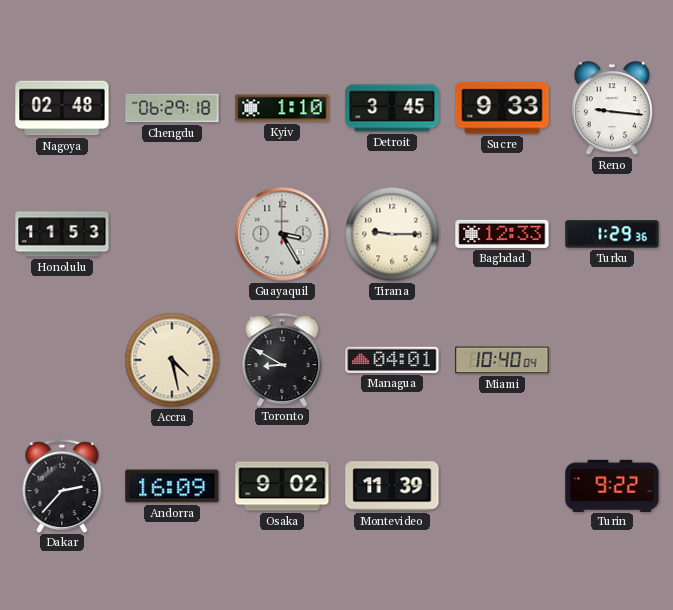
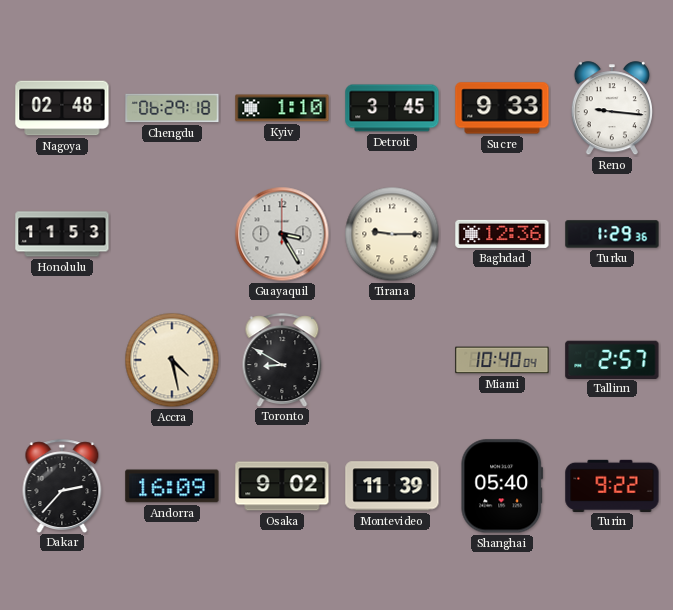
Baghdad: 12:33 -> 12:36
Managua: 04:01 -> none
Tallinn: none -> 2:57
Shanghai: none -> 05:40
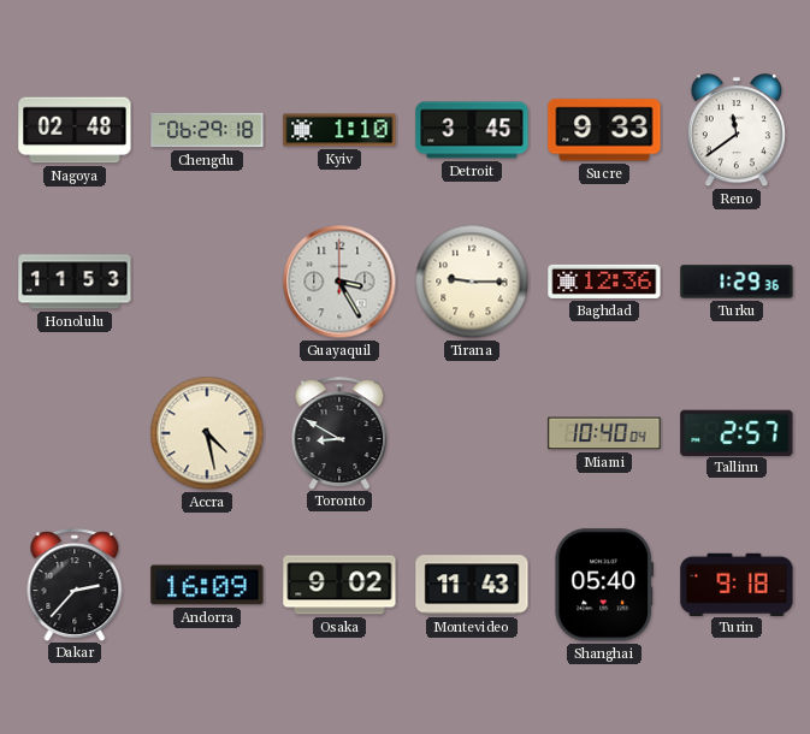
Reno: 9:16 -> 11:39
Montevideo: 11:39 -> 11:43
Turin: 9:22 -> 9:18
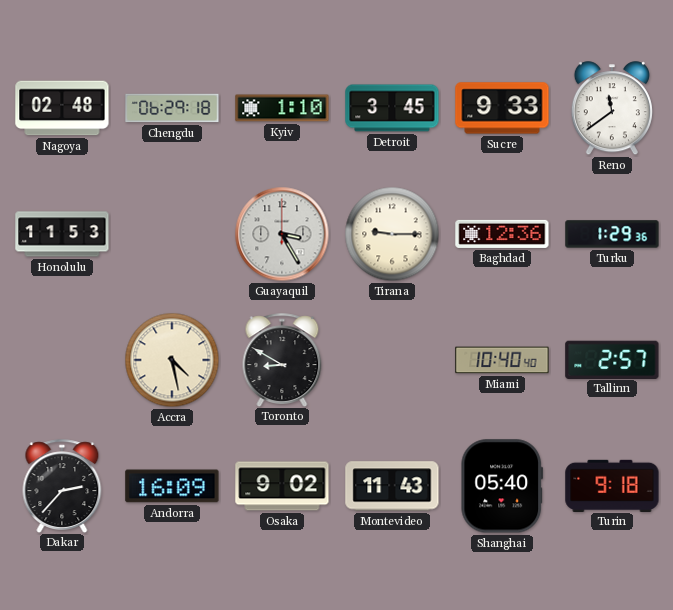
Miami: 10:40:04 -> 10:40:40
